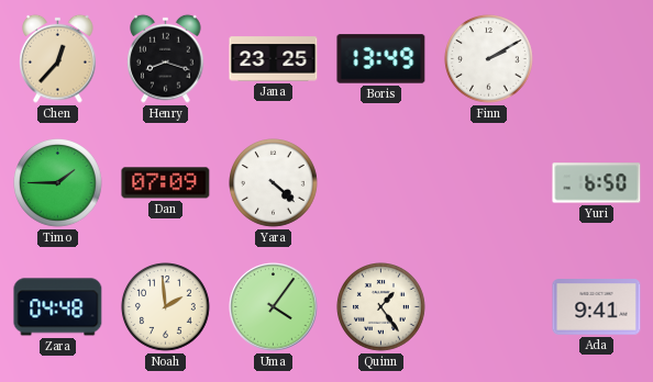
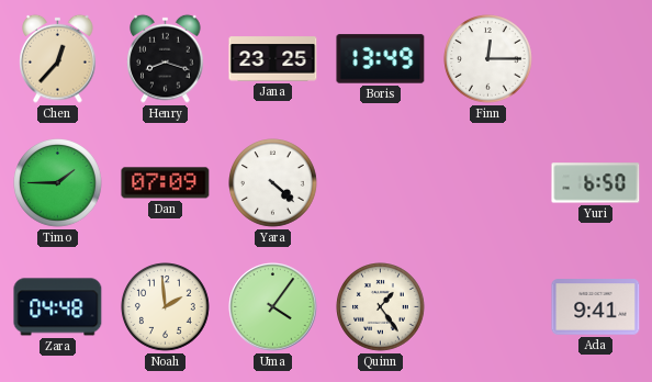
Finn: 2:10 -> 12:15
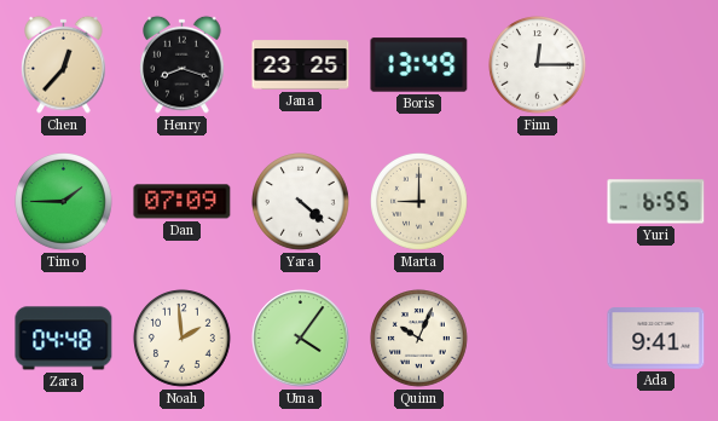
Marta: none -> 9:00
Yuri: 6:50 -> 6:55
Quinn: 1:24 -> 10:04
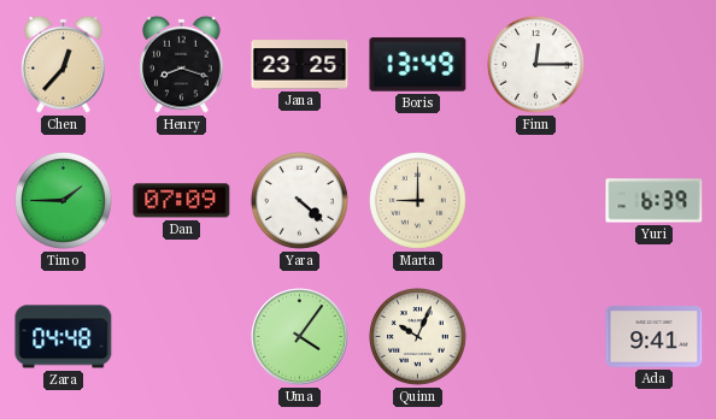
Yuri: 6:55 -> 6:39
Noah: 1:59 -> none
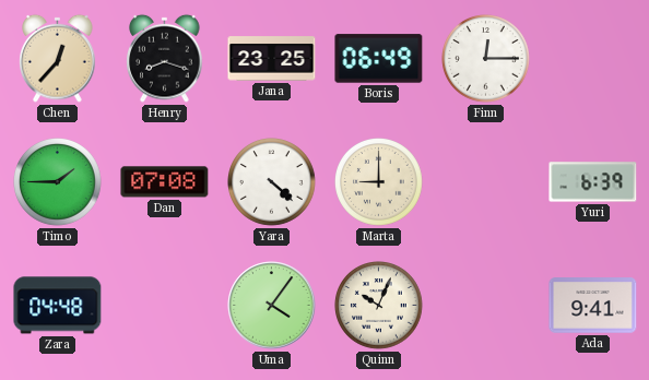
Boris: 13:49 -> 06:49
Dan: 07:09 -> 07:08
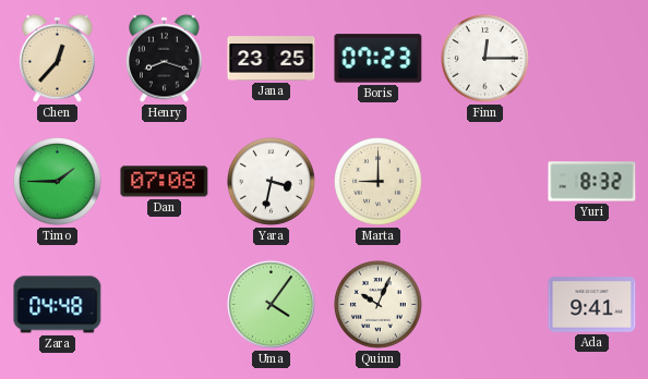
Boris: 06:49 -> 07:23
Yara: 4:22 -> 3:32
Yuri: 6:39 -> 8:32
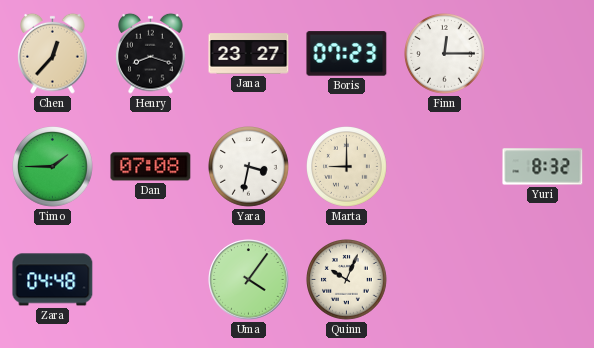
Jana: 23:25 -> 23:27
Ada: 9:41 -> none
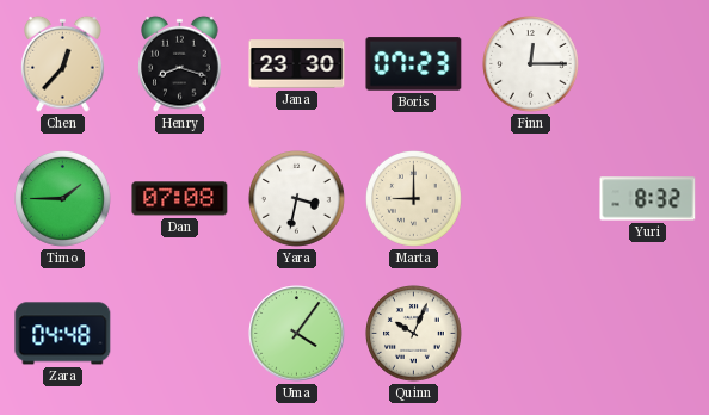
Jana: 23:27 -> 23:30
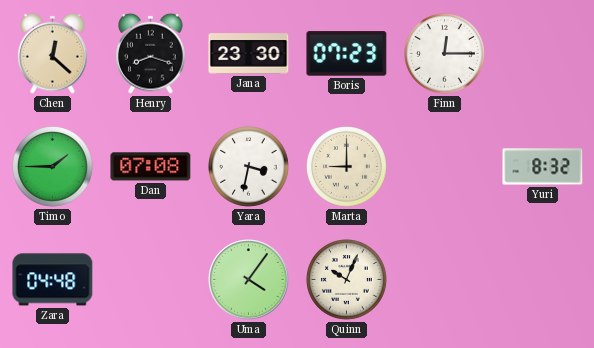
Chen: 12:37 -> 12:22
